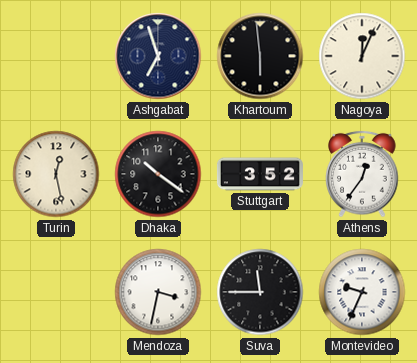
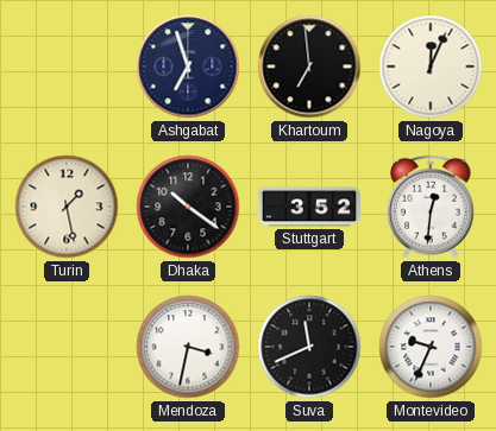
Khartoum: 5:59 -> 6:59
Turin: 12:28 -> 1:28
Athens: 12:36 -> 12:31
Suva: 11:45 -> 11:41
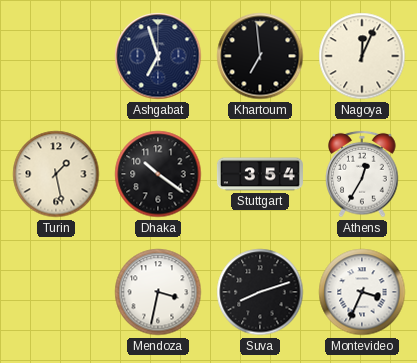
Stuttgart: 3:52 -> 3:54
Athens: 12:31 -> 12:35
Suva: 11:41 -> 8:12
Montevideo: 9:34 -> 3:34
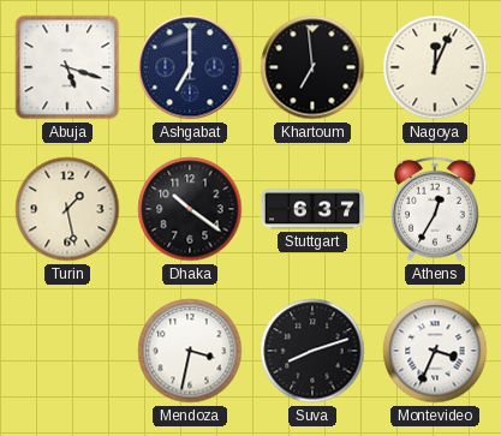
Abuja: none -> 5:18
Ashgabat: 6:57 -> 7:00
Stuttgart: 3:54 -> 6:37
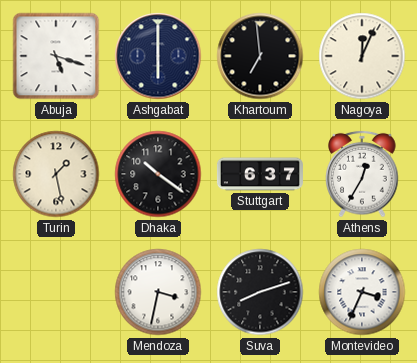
Ashgabat: 7:00 -> 6:00
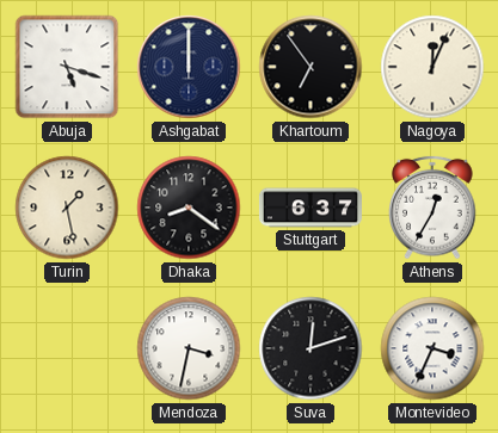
Ashgabat: 6:00 -> 12:00
Khartoum: 6:59 -> 6:54
Dhaka: 10:21 -> 8:21
Suva: 8:12 -> 12:12
